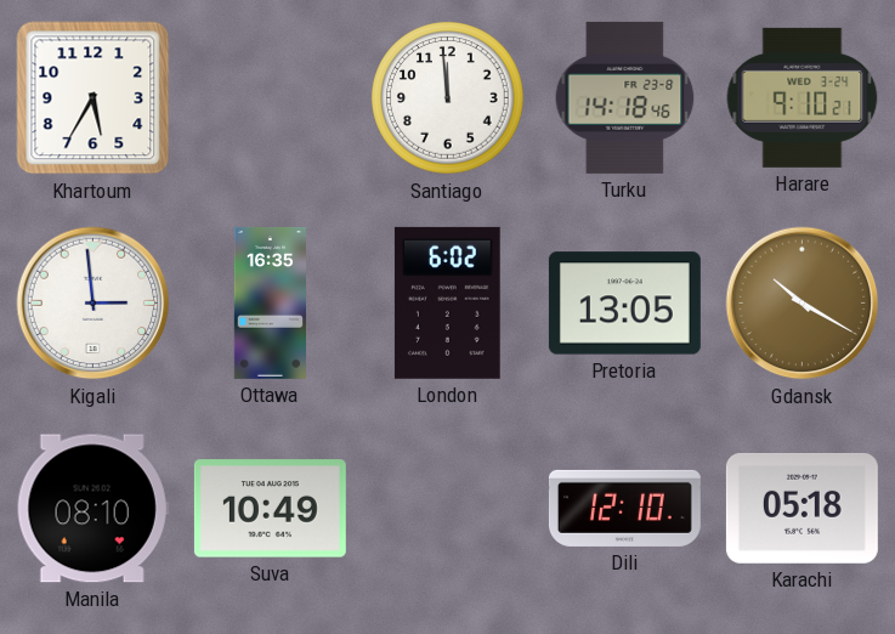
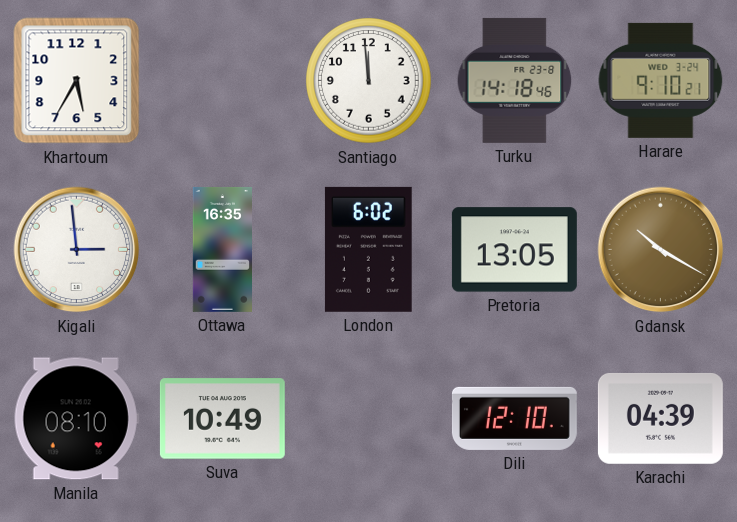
Karachi: 05:18 -> 04:39
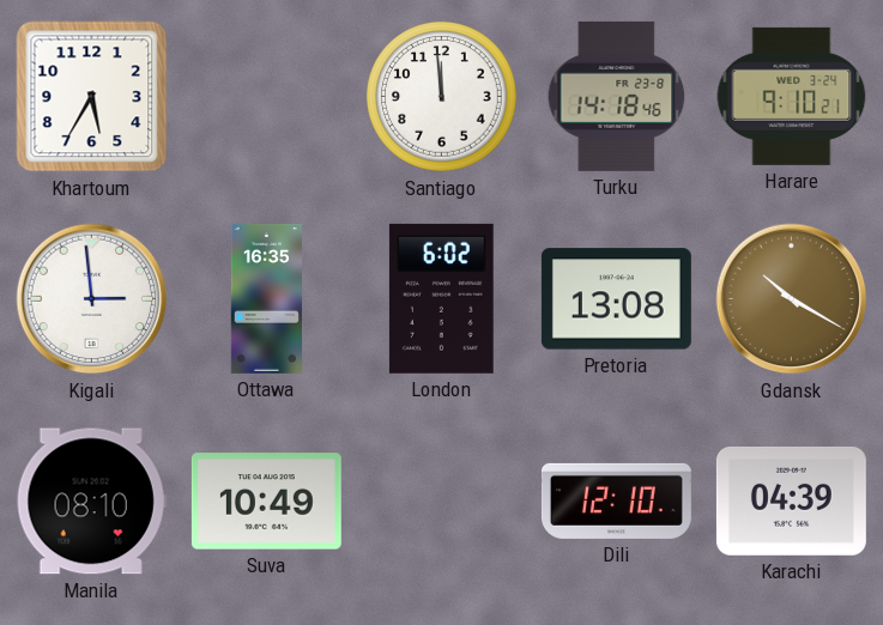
Pretoria: 13:05 -> 13:08
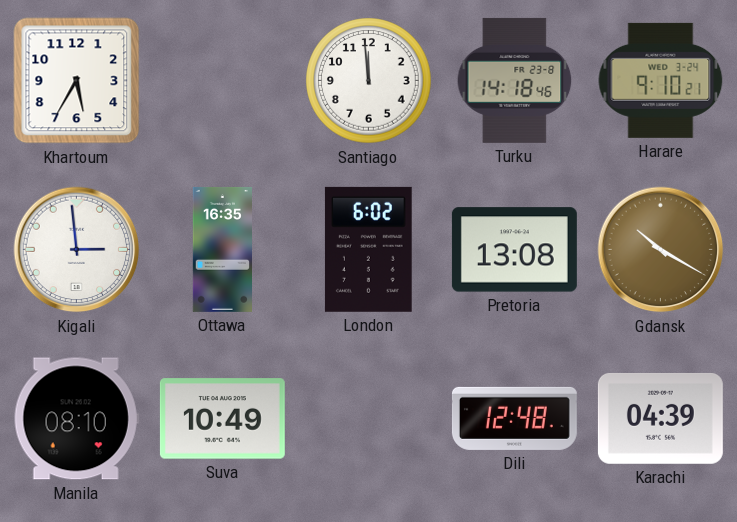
Dili: 12:10 -> 12:48
